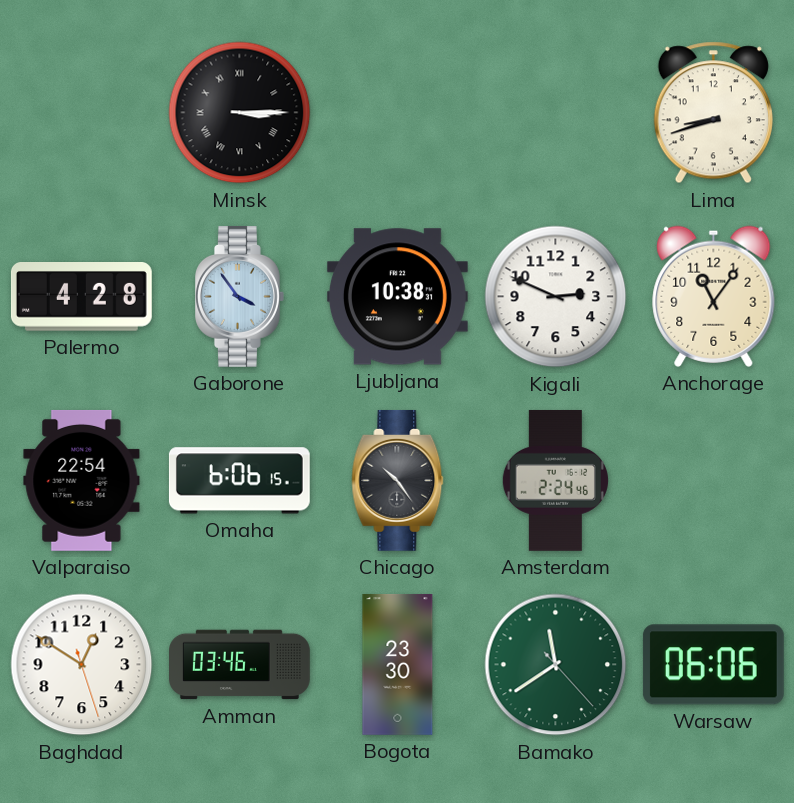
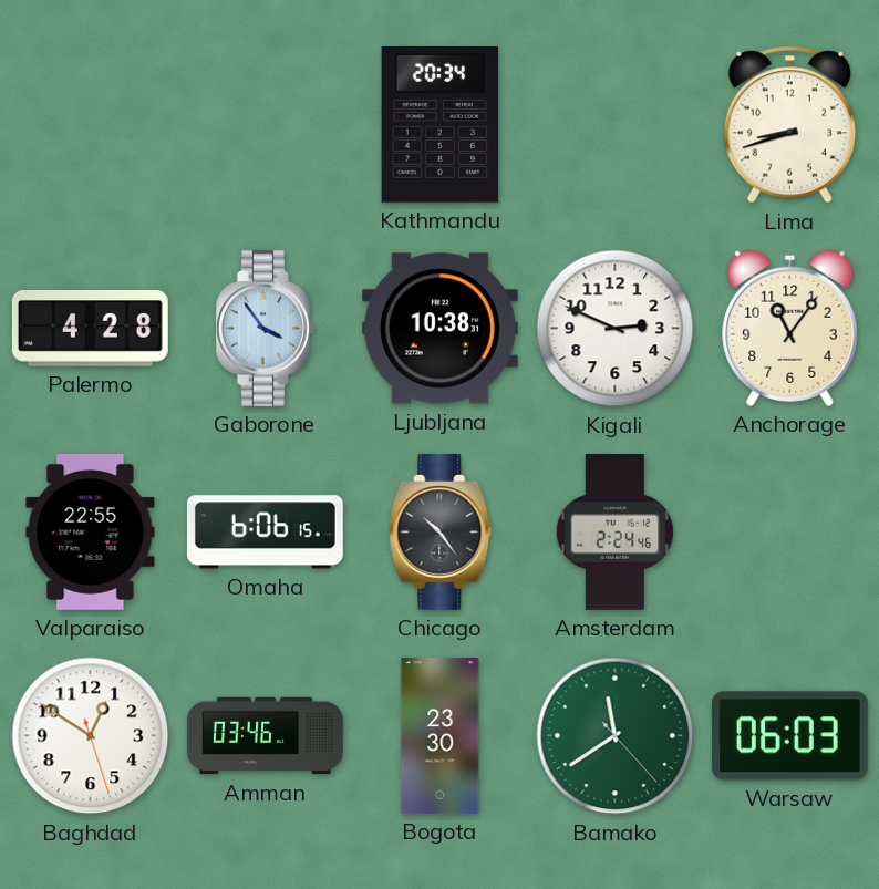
Minsk: 3:15 -> none
Kathmandu: none -> 20:34
Valparaiso: 22:54 -> 22:55
Warsaw: 06:06 -> 06:03
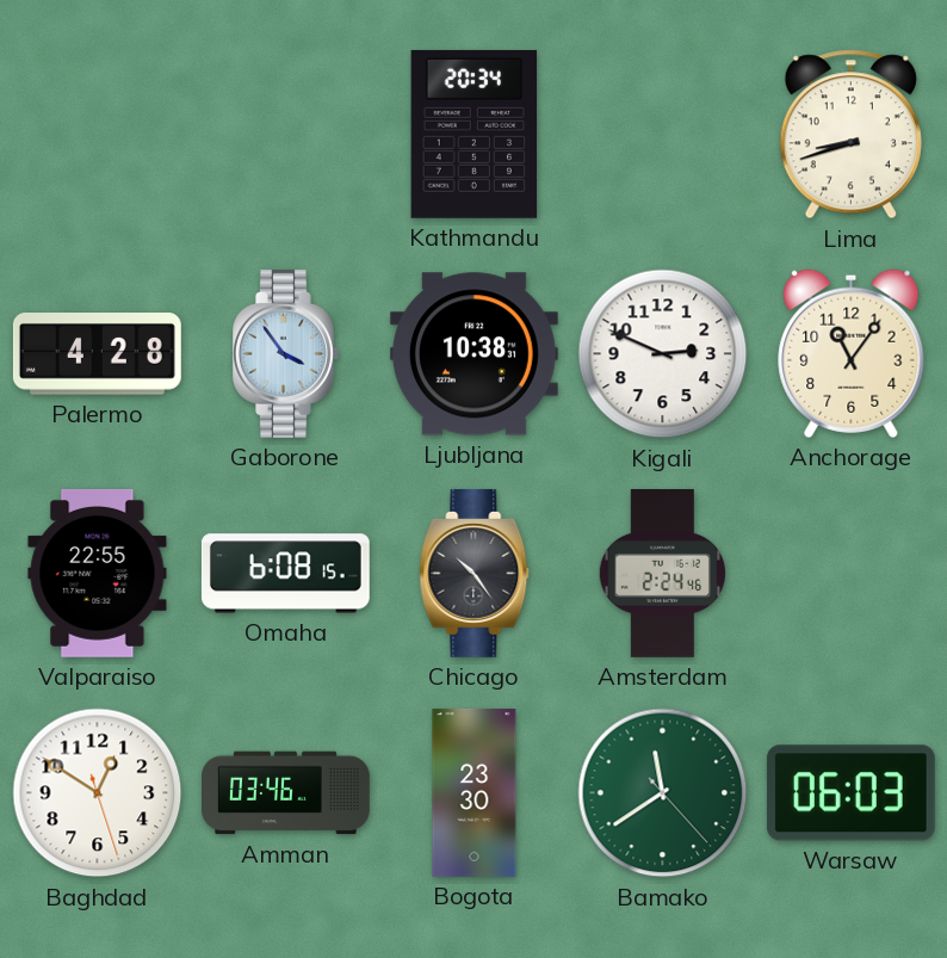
Omaha: 6:06 -> 6:08
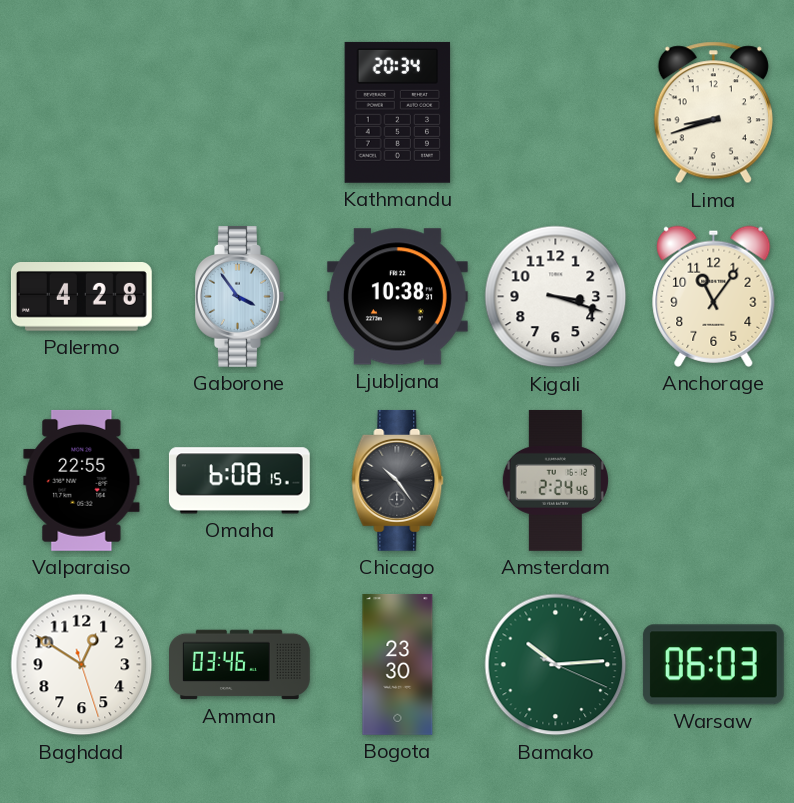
Kigali: 2:49 -> 3:18
Bamako: 11:39 -> 10:14
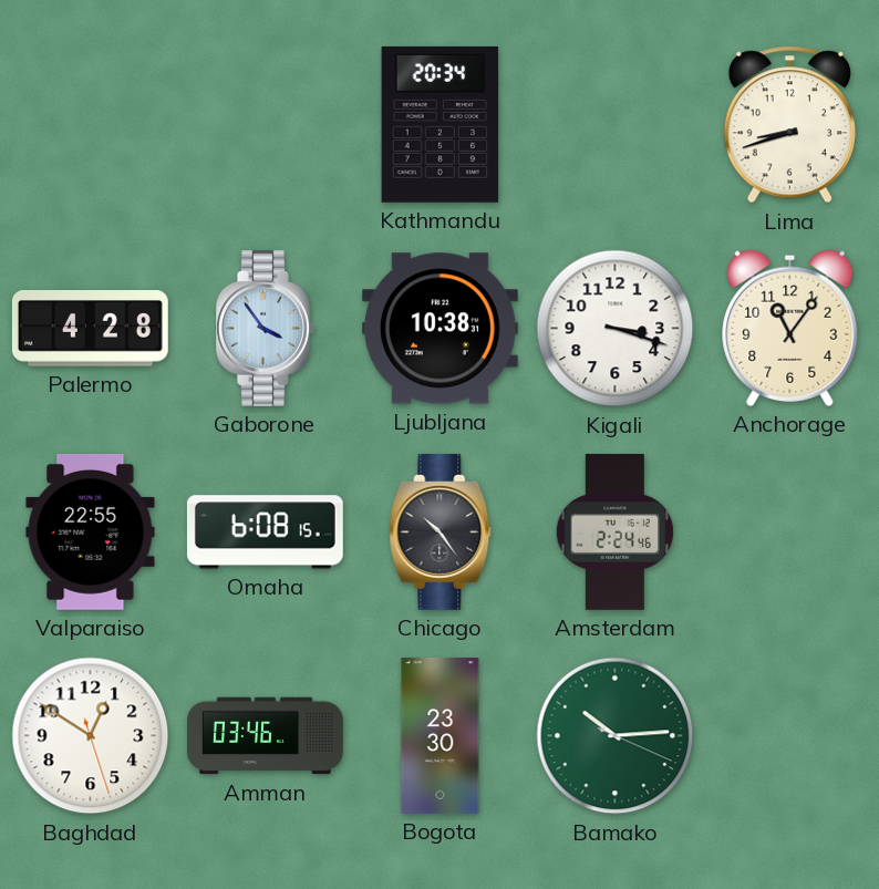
Warsaw: 06:03 -> none
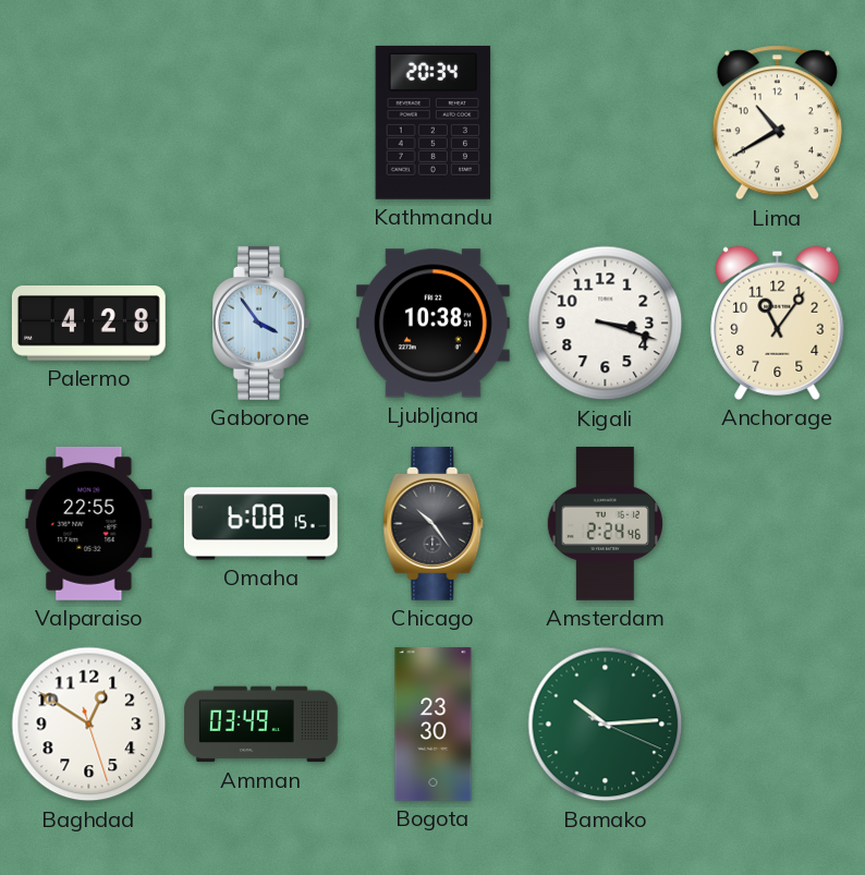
Lima: 8:42 -> 10:40
Amman: 03:46 -> 03:49
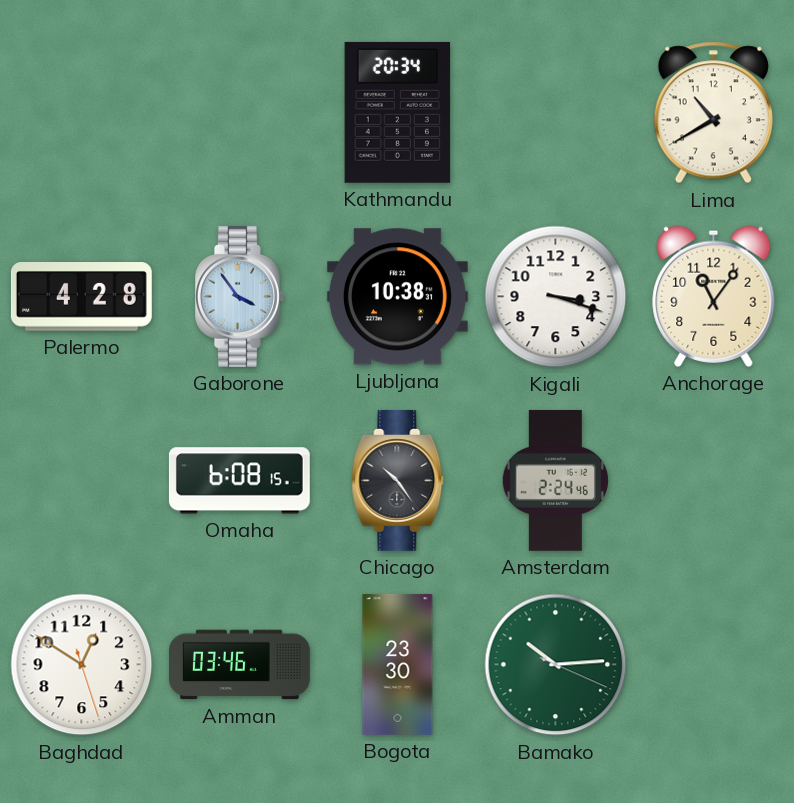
Valparaiso: 22:55 -> none
Amman: 03:49 -> 03:46
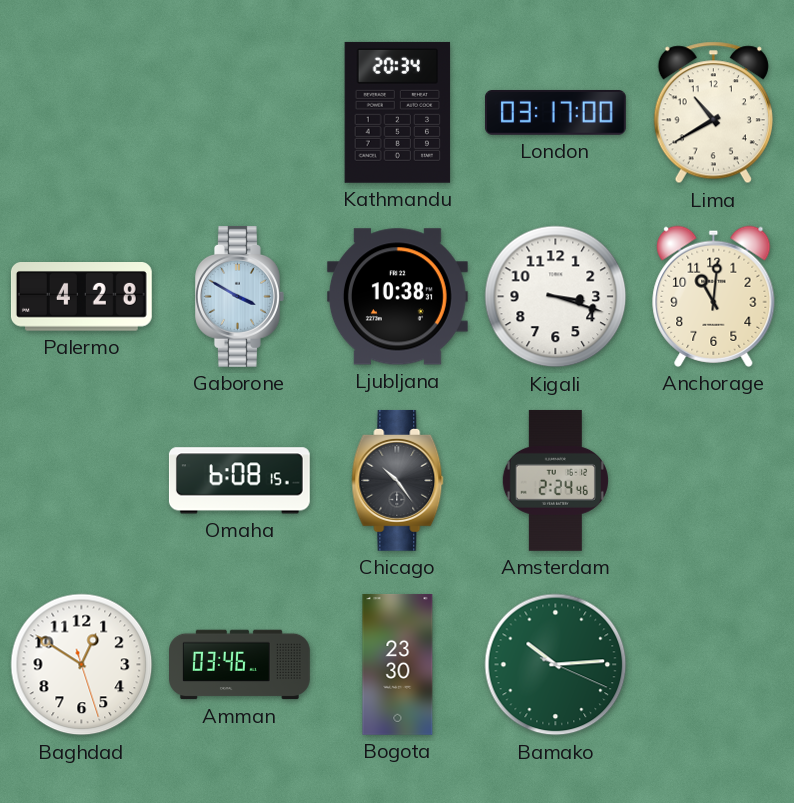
London: none -> 03:17
Gaborone: 3:54 -> 3:50
Anchorage: 11:06 -> 11:01
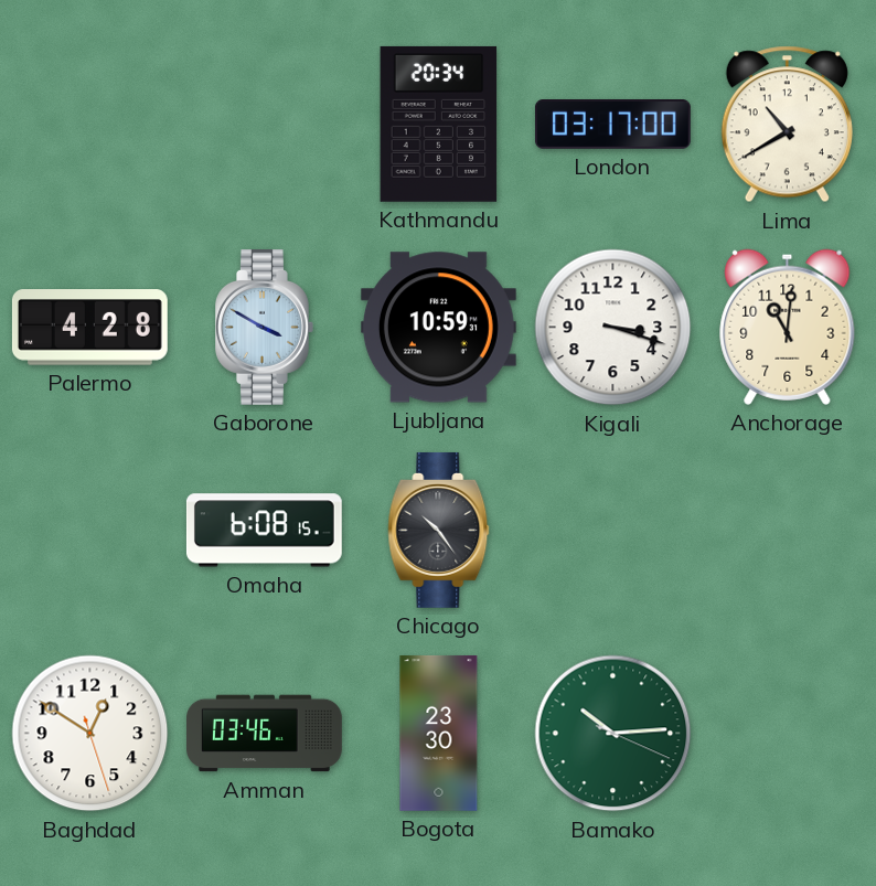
Ljubljana: 10:38 -> 10:59
Amsterdam: 2:24 -> none
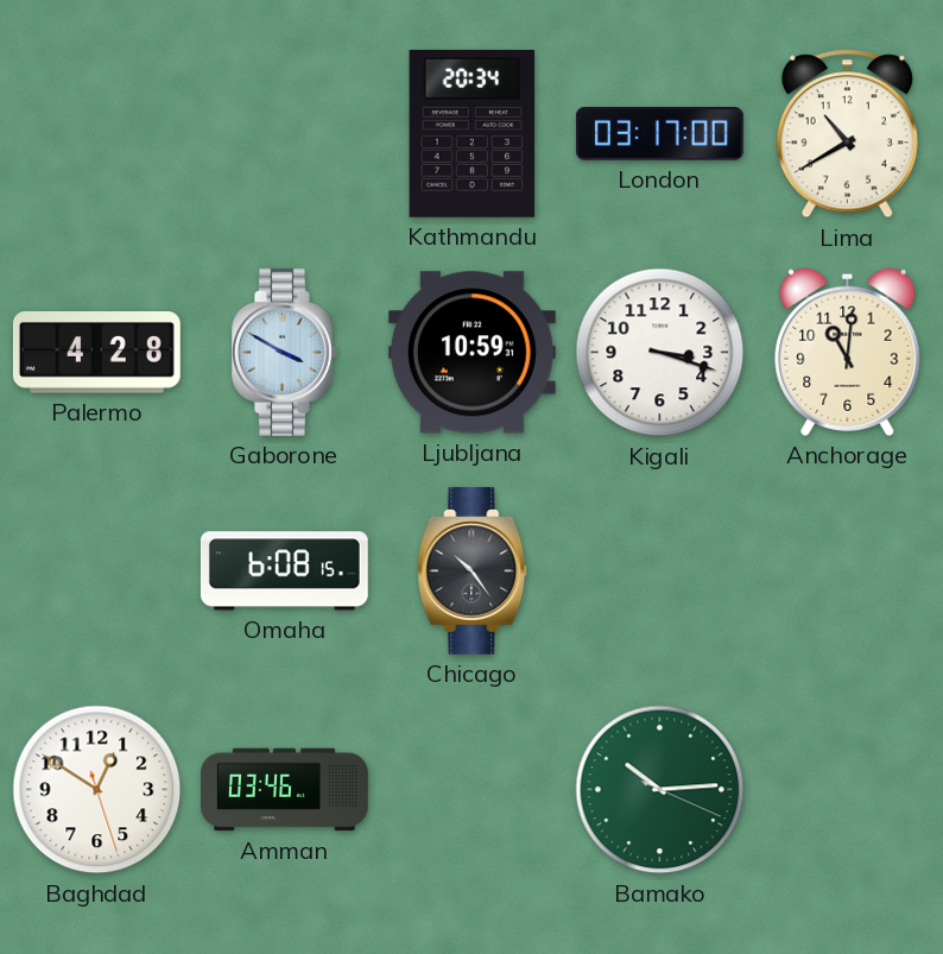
Bogota: 23:30 -> none
